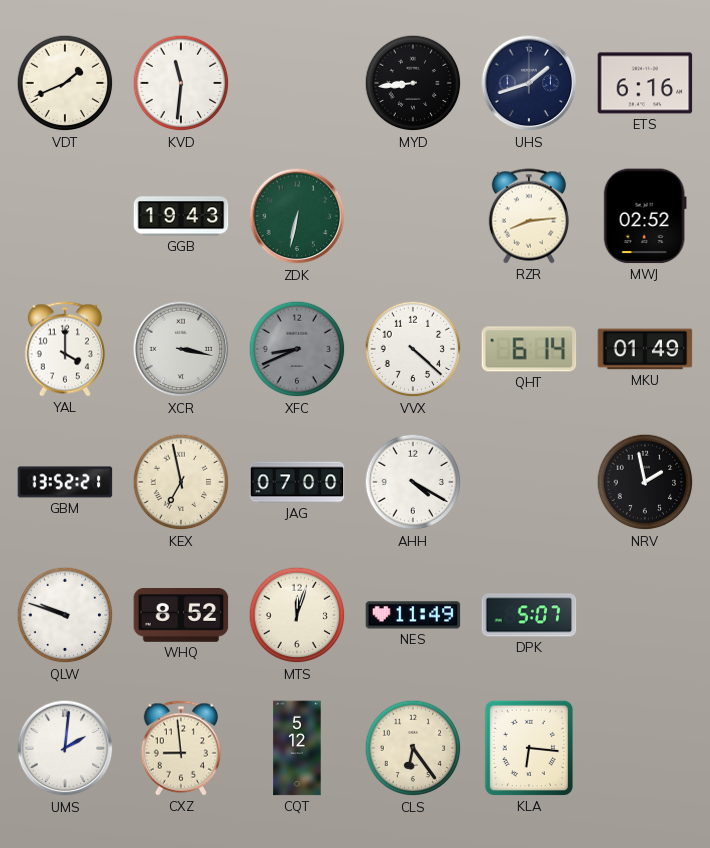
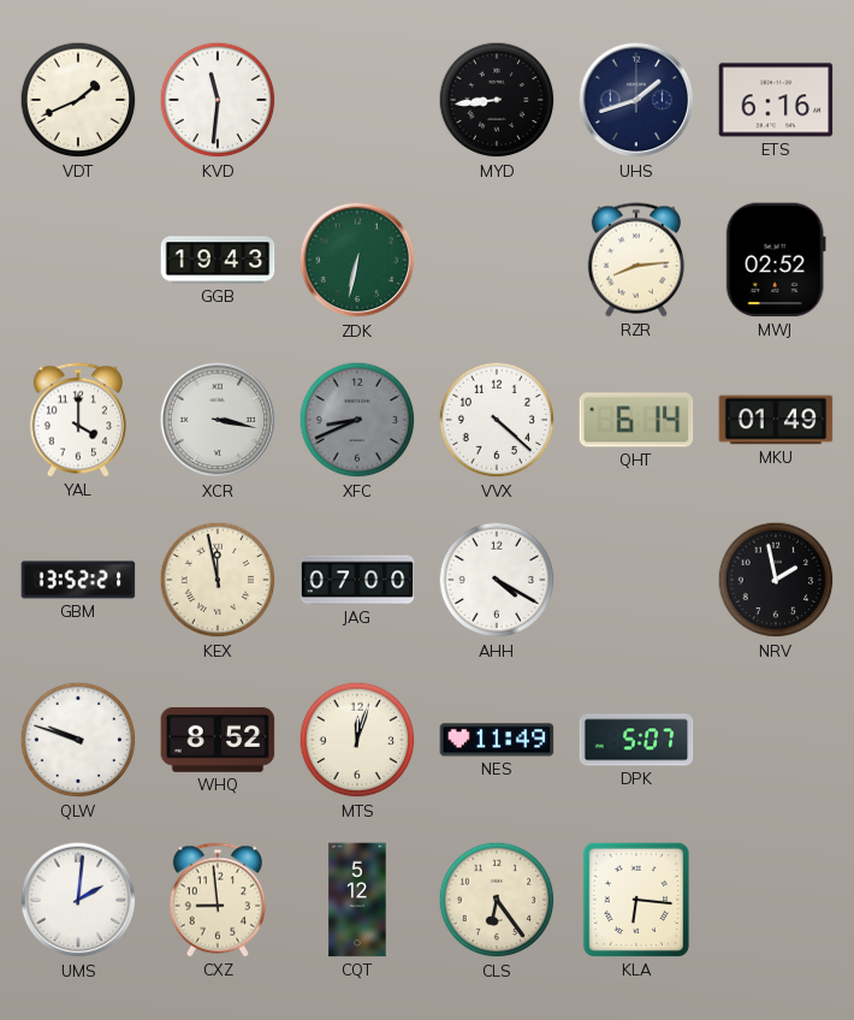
KEX: 6:58 -> 11:58
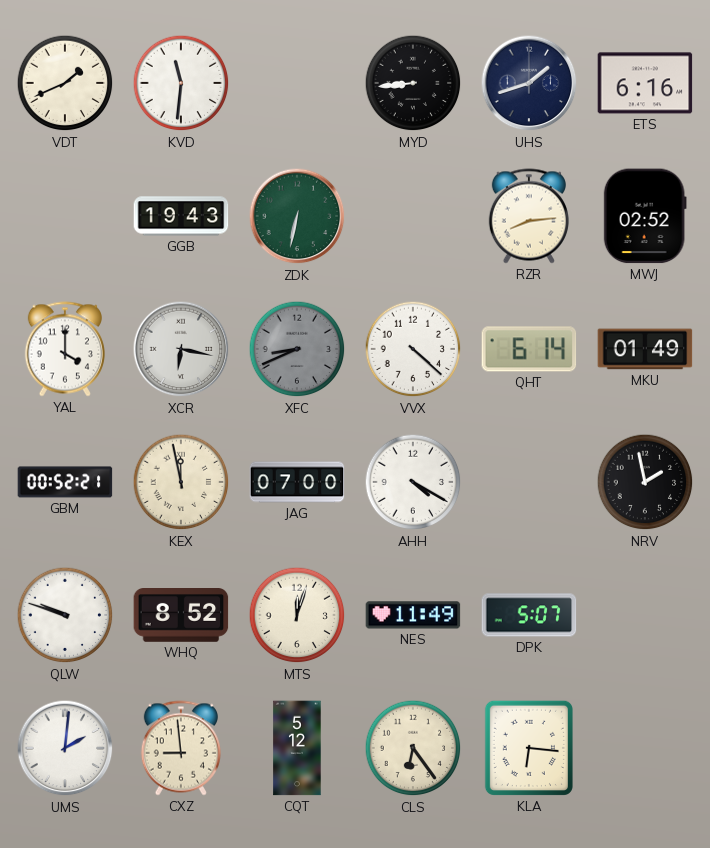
XCR: 3:17 -> 6:17
GBM: 13:52 -> 00:52
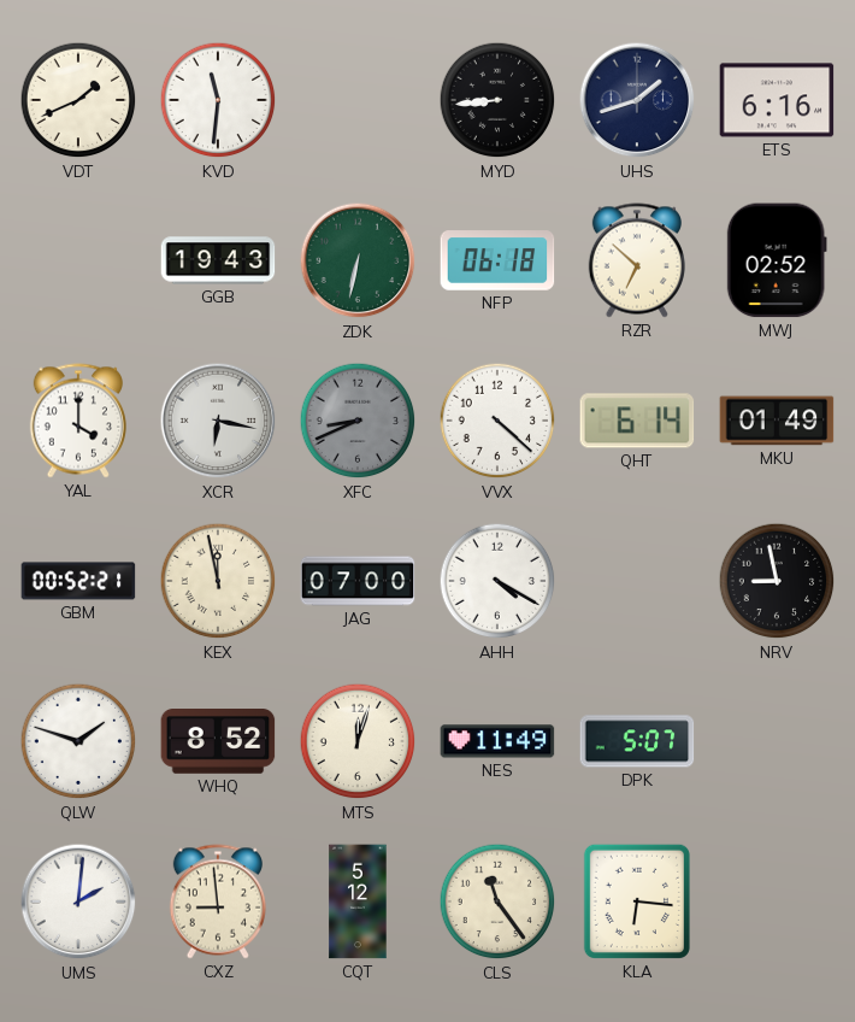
NFP: none -> 06:18
RZR: 8:14 -> 6:52
NRV: 1:58 -> 8:58
QLW: 9:48 -> 1:48
CLS: 6:24 -> 11:24
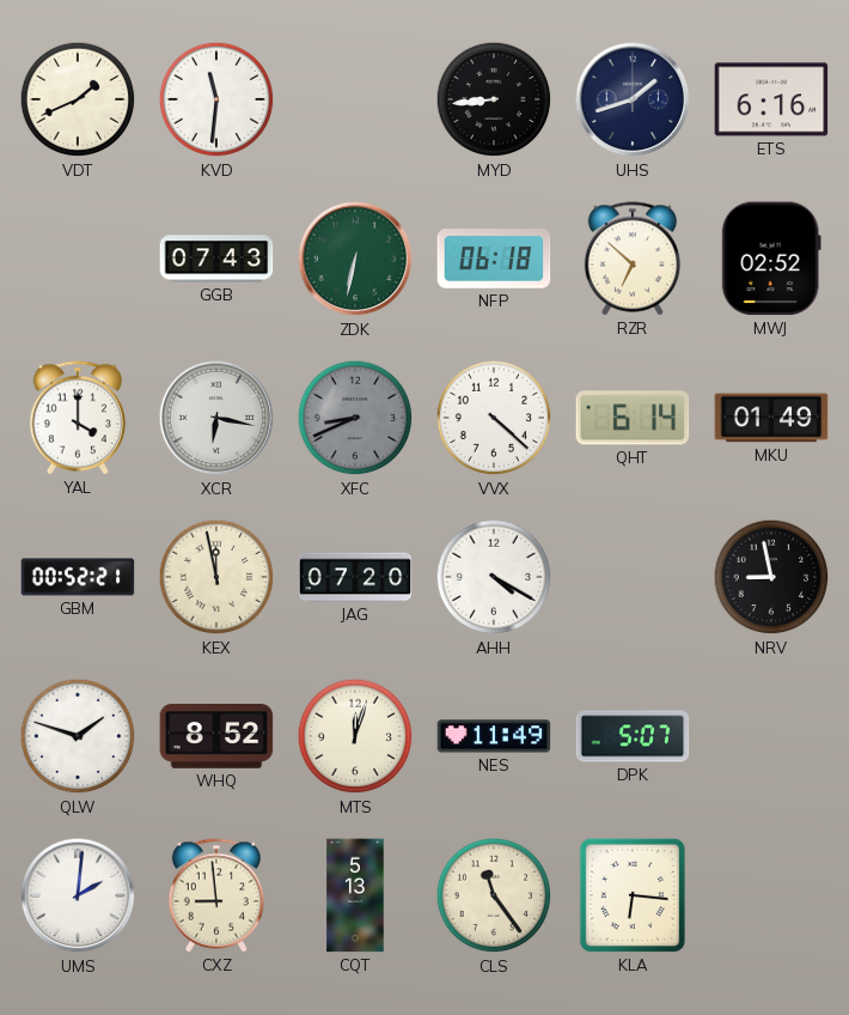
GGB: 19:43 -> 07:43
JAG: 07:00 -> 07:20
CQT: 5:12 -> 5:13
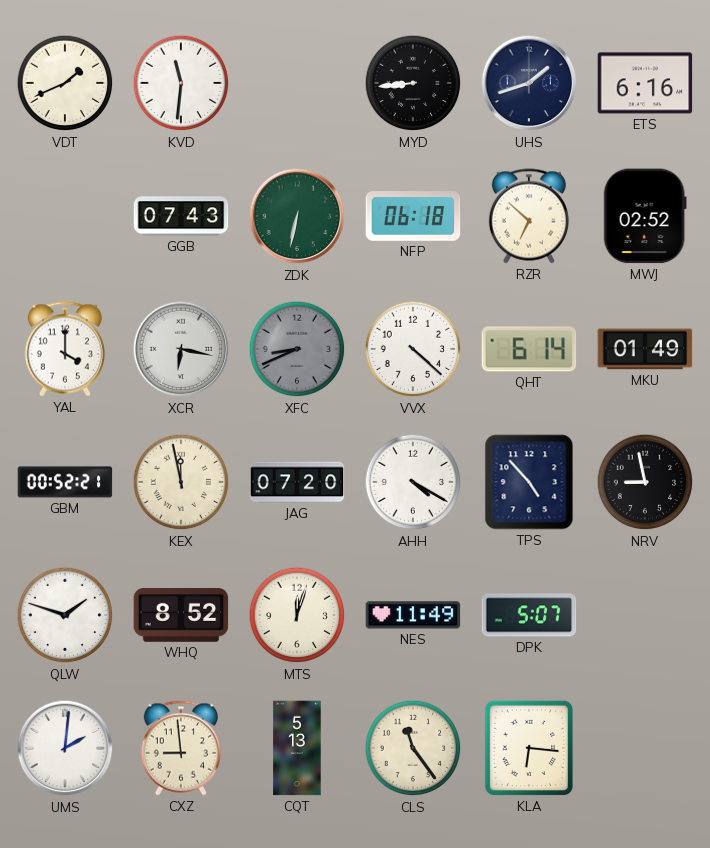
TPS: none -> 4:53
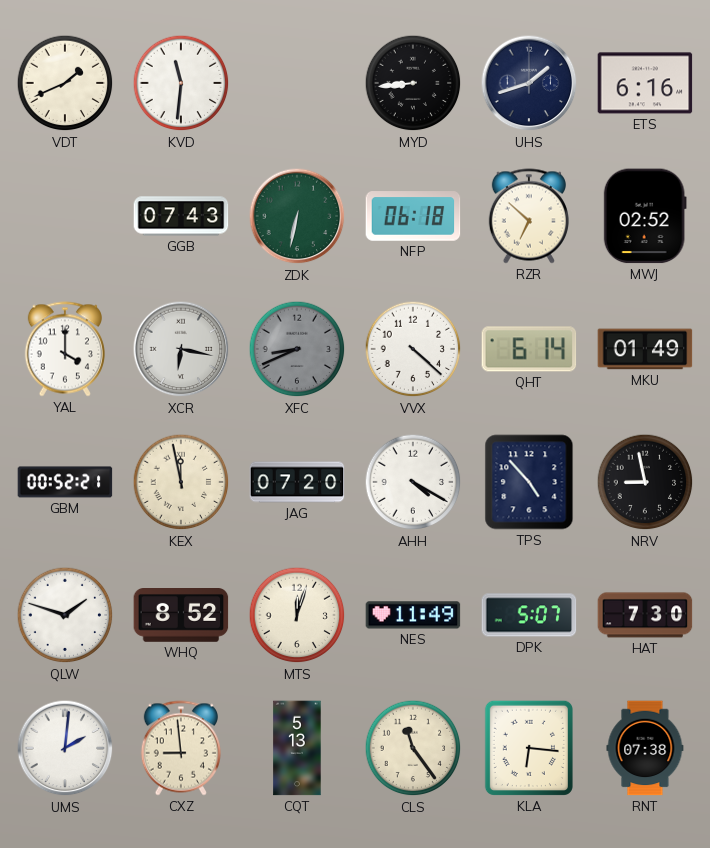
HAT: none -> 7:30
RNT: none -> 07:38
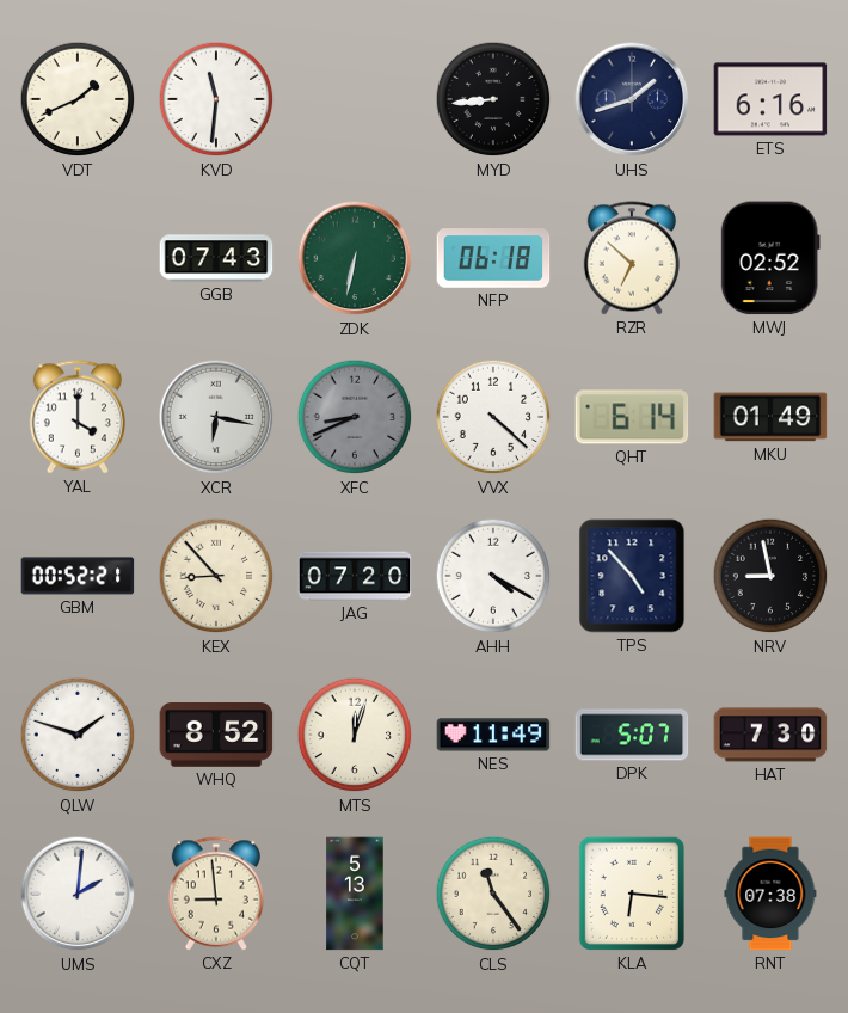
KEX: 11:58 -> 8:53
